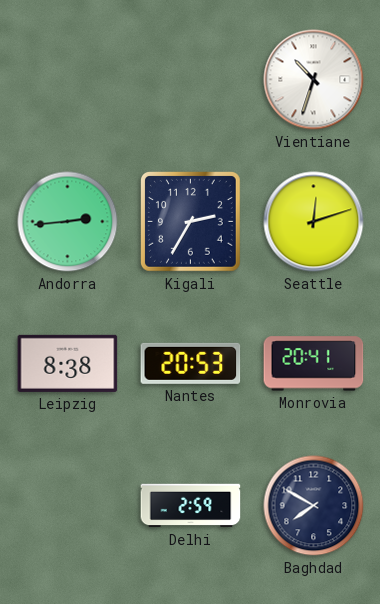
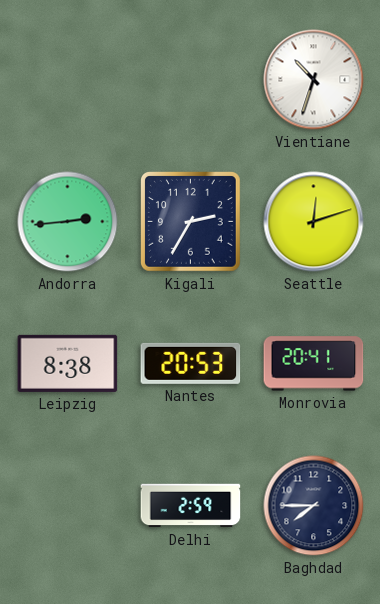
Baghdad: 7:50 -> 7:45
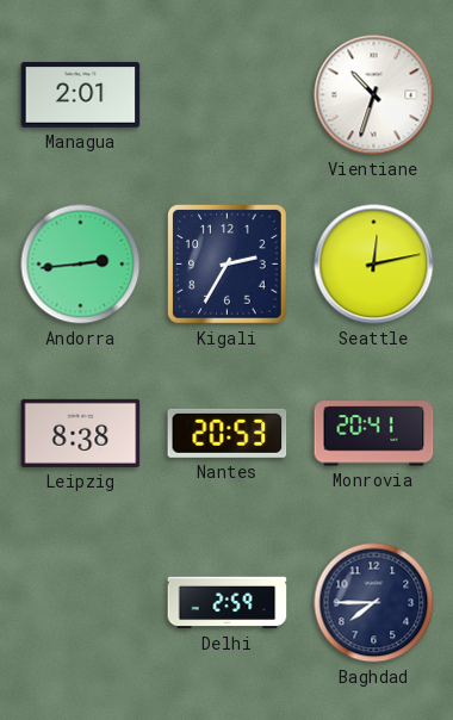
Managua: none -> 2:01
Seattle: 12:12 -> 12:13
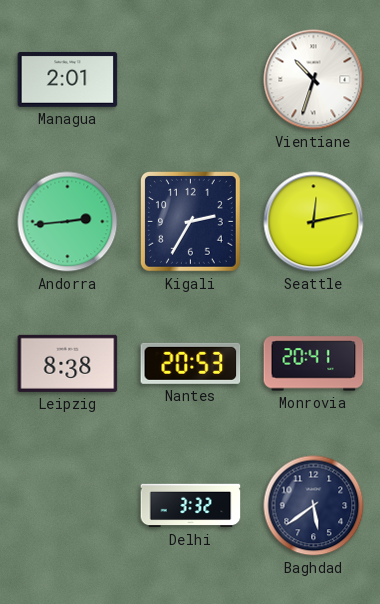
Delhi: 2:59 -> 3:32
Baghdad: 7:45 -> 5:39
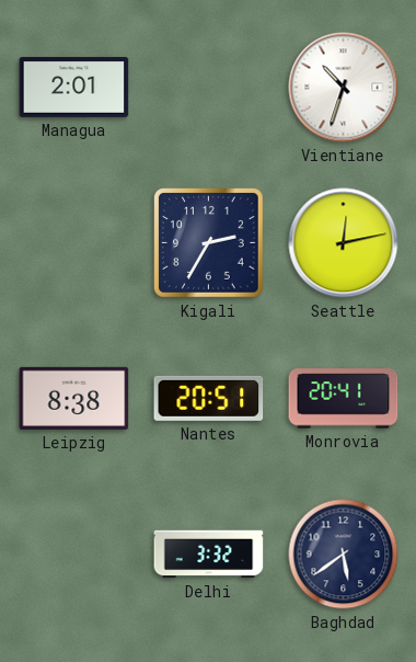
Andorra: 2:44 -> none
Nantes: 20:53 -> 20:51
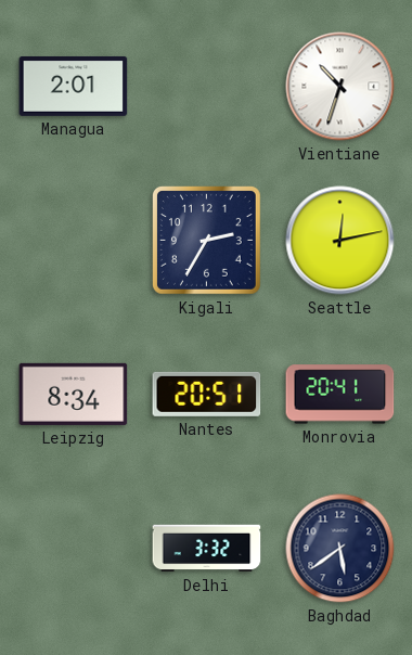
Leipzig: 8:38 -> 8:34
